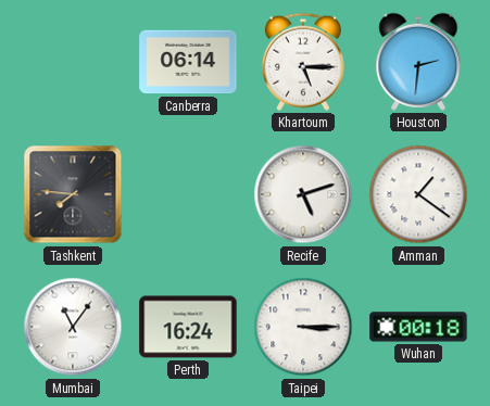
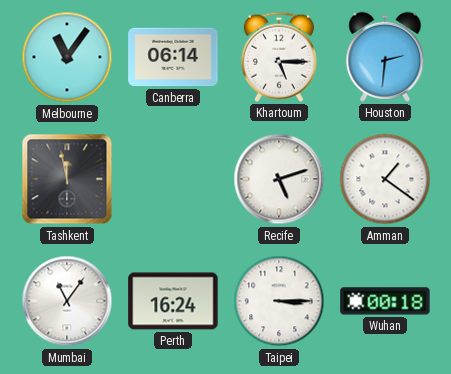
Melbourne: none -> 11:06
Tashkent: 7:46 -> 11:58
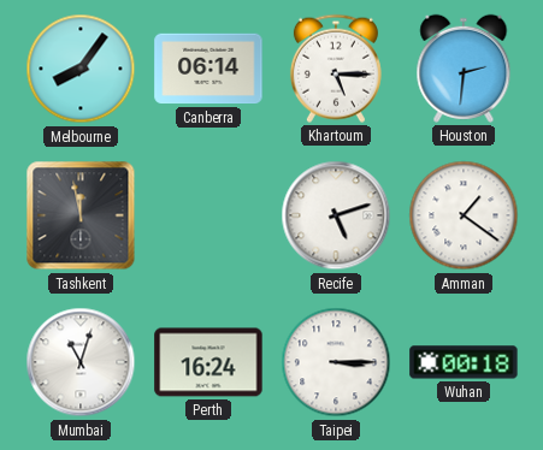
Melbourne: 11:06 -> 8:06
Mumbai: 11:06 -> 11:03
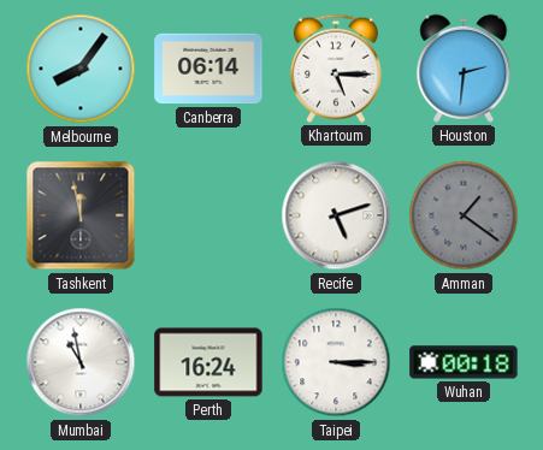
Amman dial: white -> grey
Mumbai: 11:03 -> 10:58
